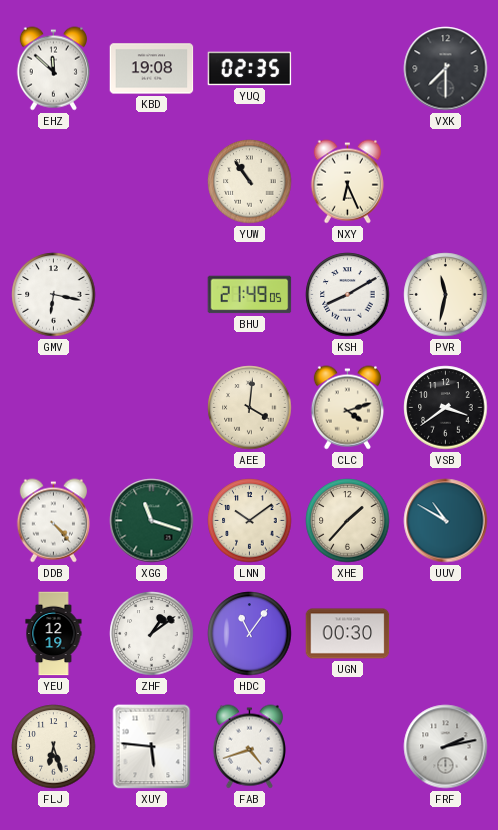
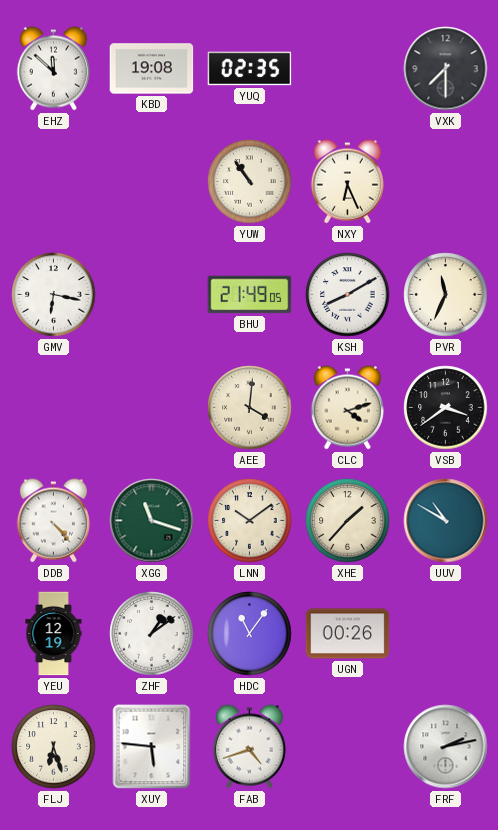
PVR: 11:32 -> 11:34
UGN: 00:30 -> 00:26
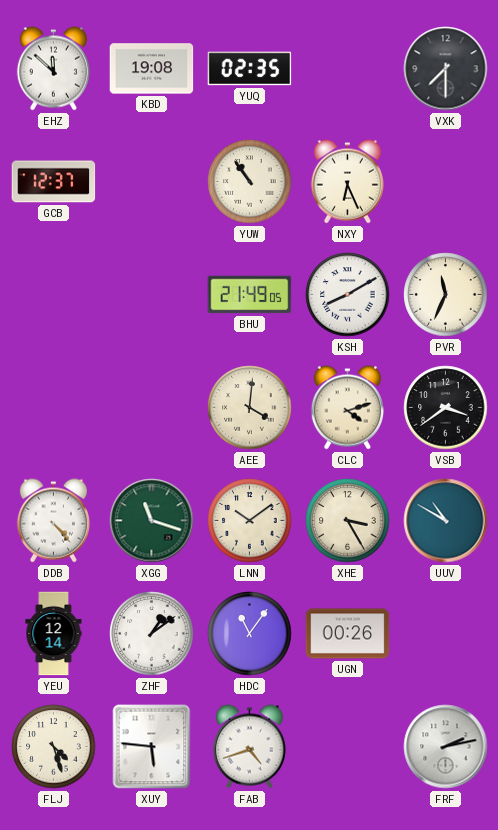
GCB: none -> 12:37
GMV: 6:17 -> none
XHE: 1:37 -> 3:25
YEU: 12:19 -> 12:14
FLJ: 6:27 -> 4:27
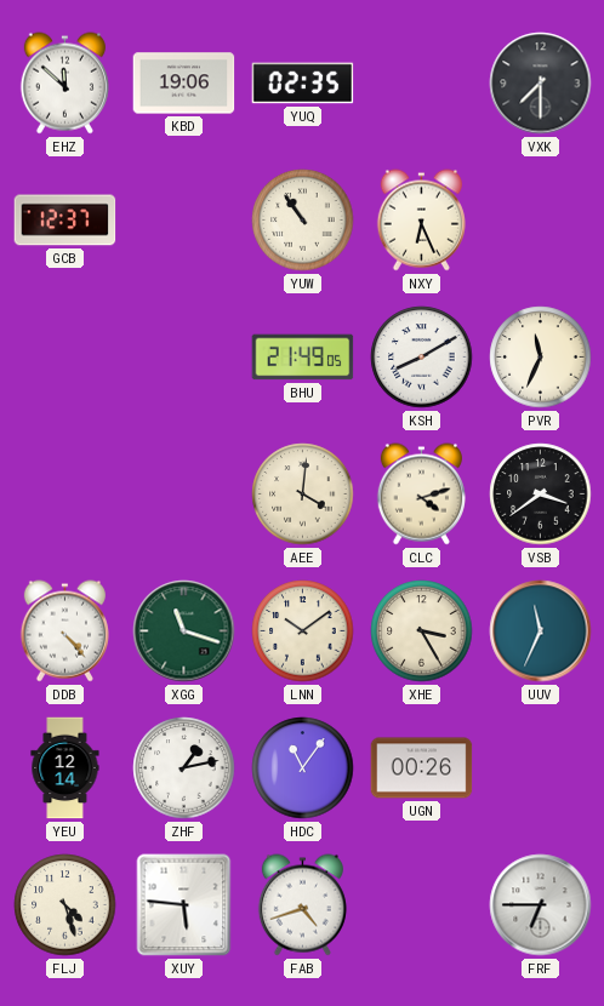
KBD: 19:08 -> 19:06
UUV: 10:50 -> 11:34
ZHF: 1:09 -> 1:13
FRF: 2:13 -> 6:45
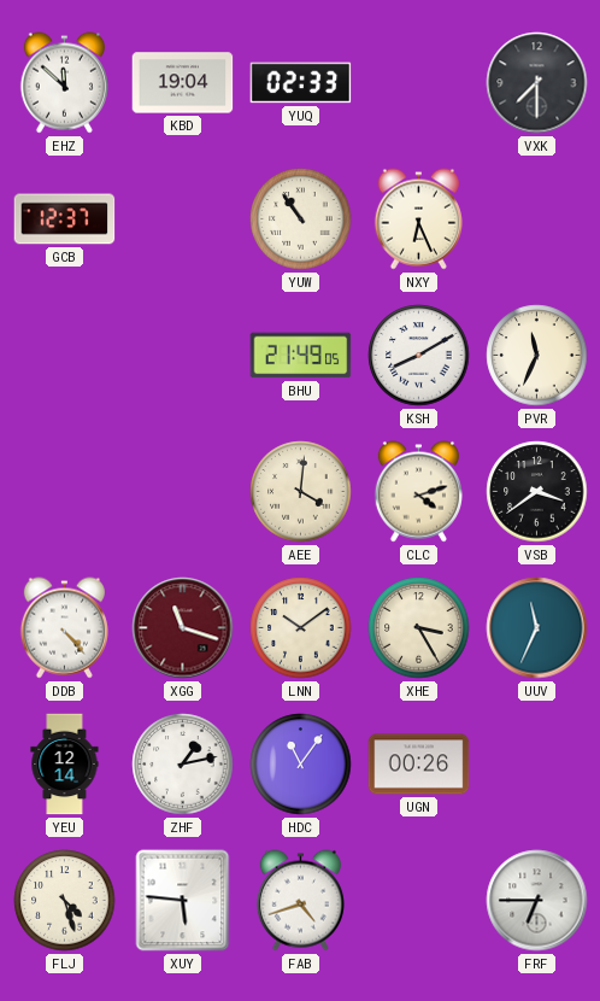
KBD: 19:06 -> 19:04
YUQ: 02:35 -> 02:33
XGG dial: green -> burgundy
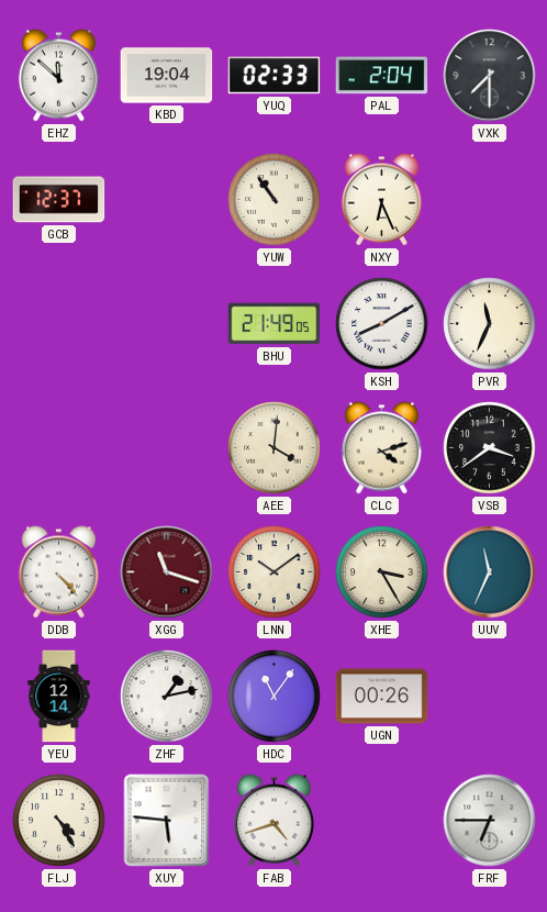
PAL: none -> 2:04
FLJ: 4:27 -> 4:25
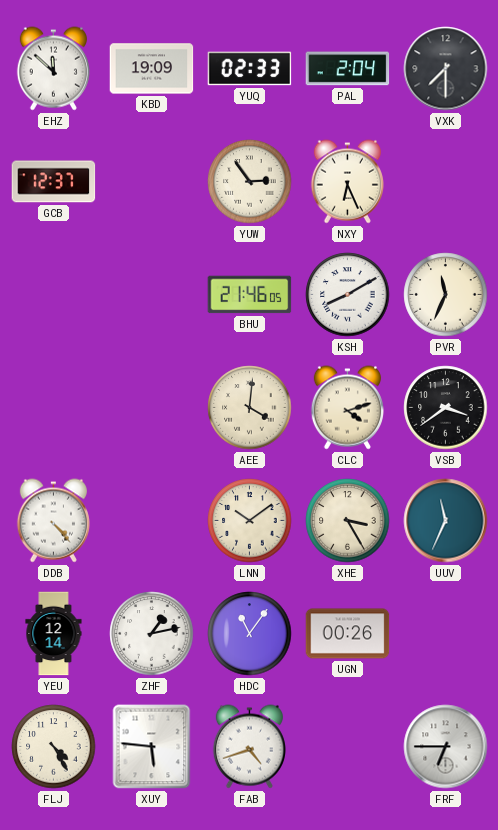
KBD: 19:04 -> 19:09
YUW: 10:54 -> 2:54
BHU: 21:49 -> 21:46
XGG: 11:18 -> none
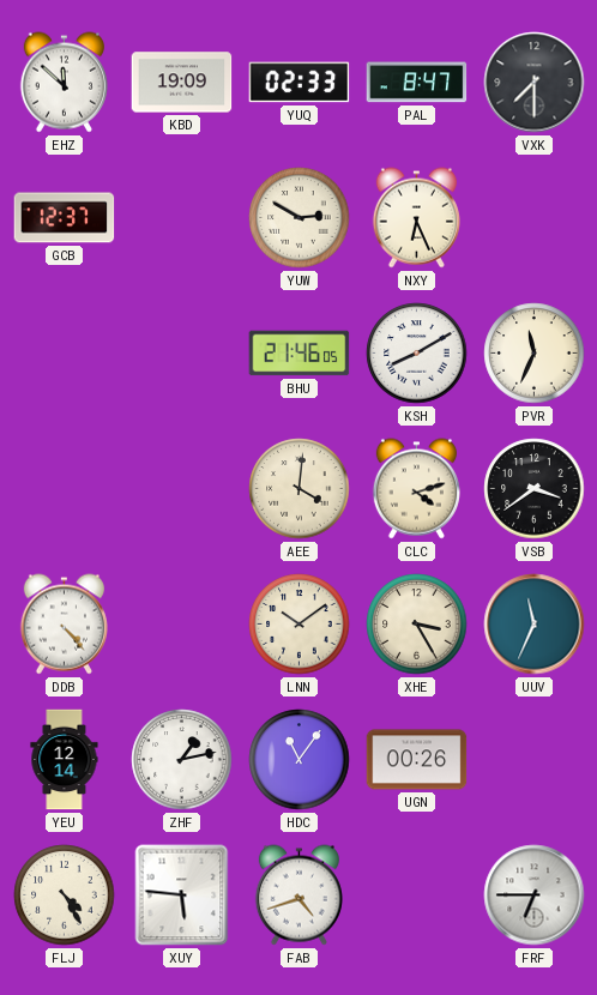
PAL: 2:04 -> 8:47
YUW: 2:54 -> 2:50
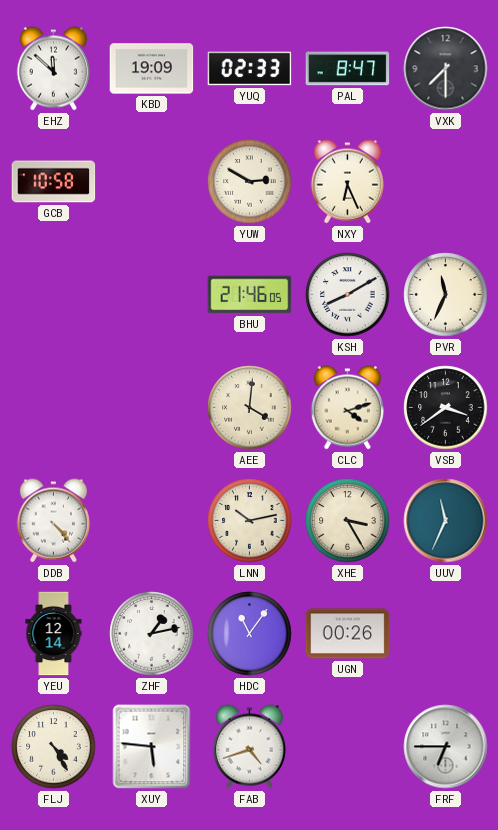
GCB: 12:37 -> 10:58
LNN: 10:09 -> 10:13
